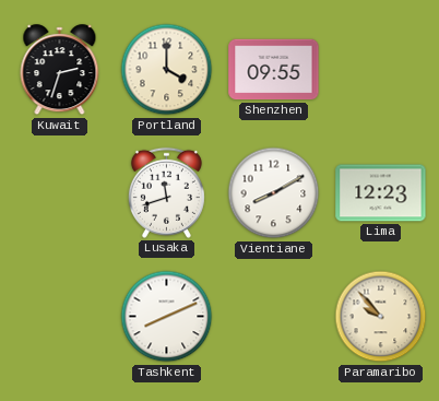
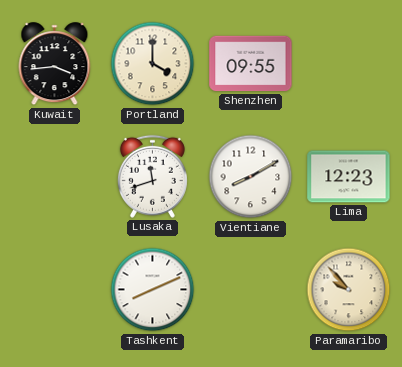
Kuwait: 2:33 -> 3:44
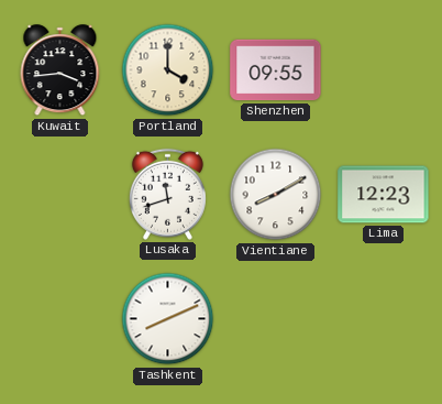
Paramaribo: 9:53 -> none
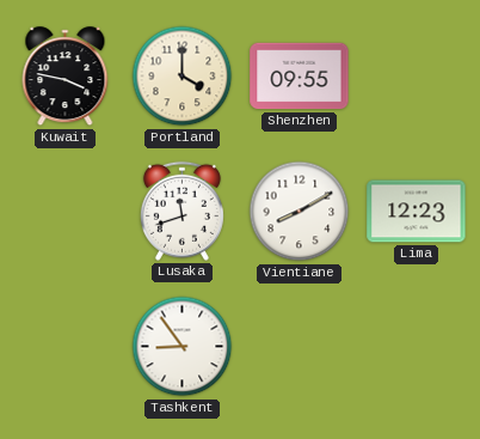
Kuwait: 3:44 -> 3:47
Tashkent: 8:11 -> 8:54
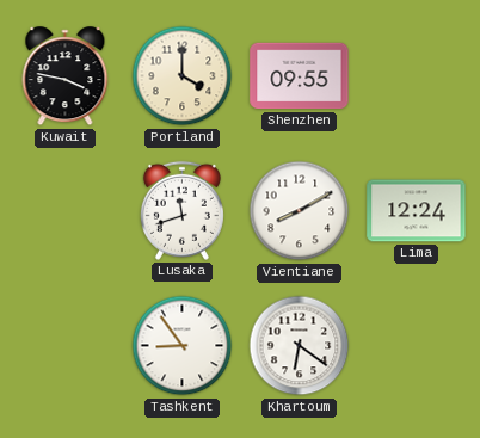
Lima: 12:23 -> 12:24
Khartoum: none -> 6:21
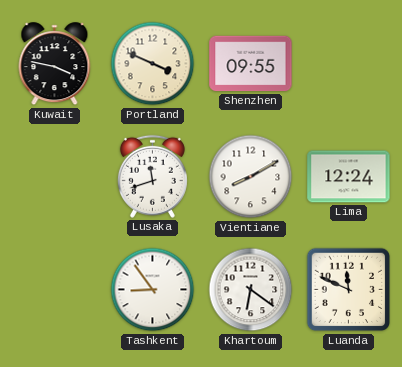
Portland: 4:00 -> 3:49
Luanda: none -> 11:49
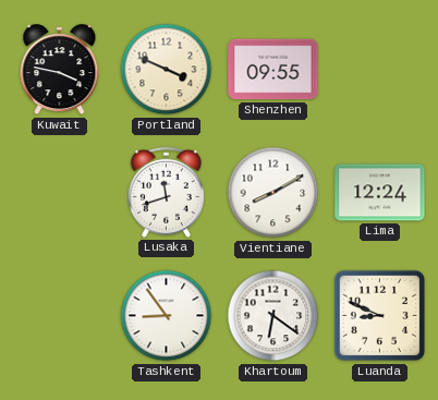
Luanda: 11:49 -> 8:49
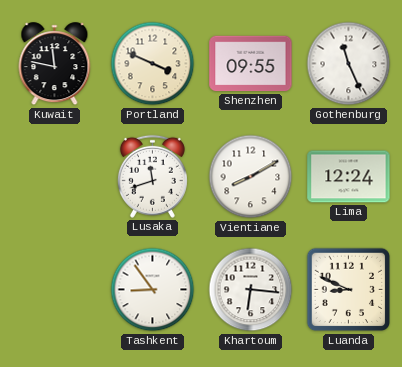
Kuwait: 3:47 -> 11:47
Gothenburg: none -> 11:26
Khartoum: 6:21 -> 6:16
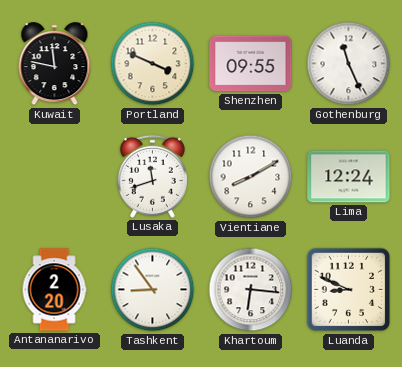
Antananarivo: none -> 2:20
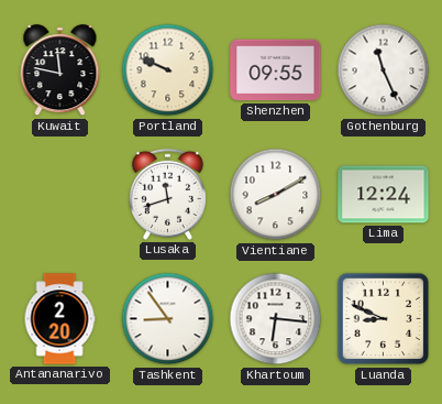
Portland: 3:49 -> 9:49
